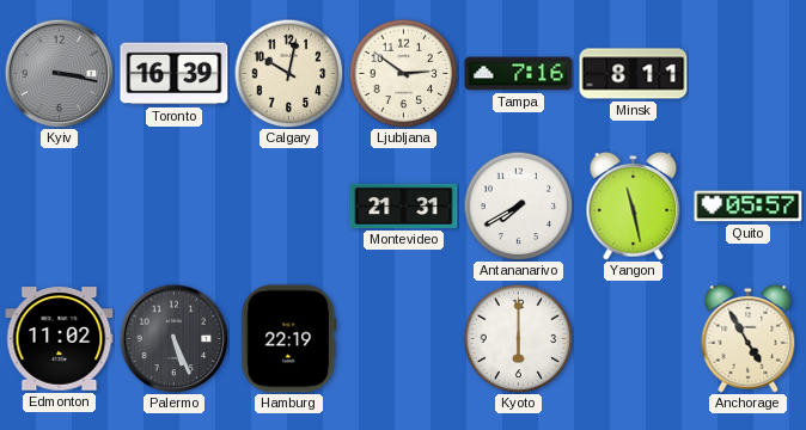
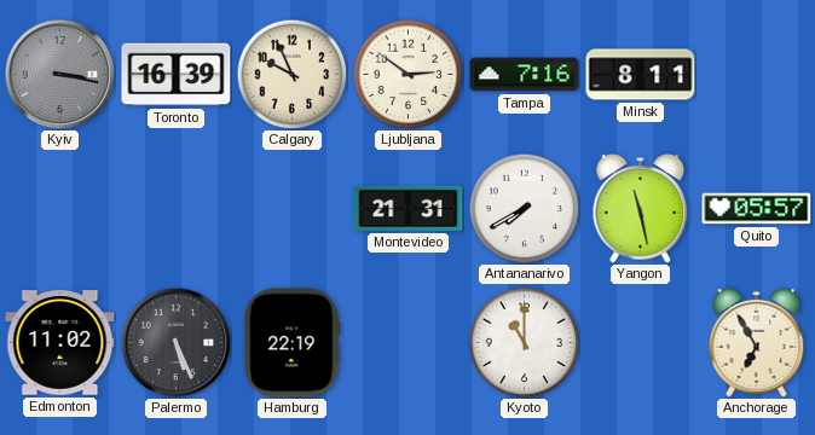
Calgary: 10:02 -> 9:56
Kyoto: 6:00 -> 11:00
Anchorage: 4:55 -> 6:55
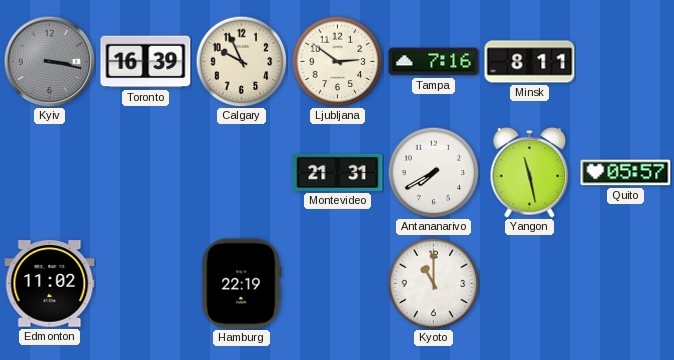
Palermo: 5:26 -> none
Anchorage: 6:55 -> none
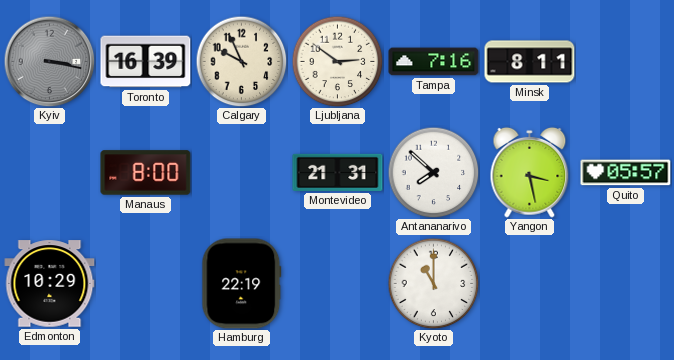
Manaus: none -> 8:00
Antananarivo: 7:40 -> 7:52
Yangon: 11:28 -> 3:28
Edmonton: 11:02 -> 10:29
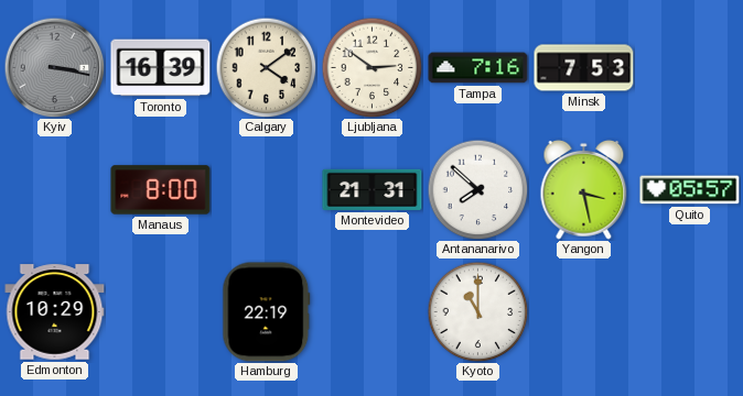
Calgary: 9:56 -> 4:09
Minsk: 8:11 -> 7:53
